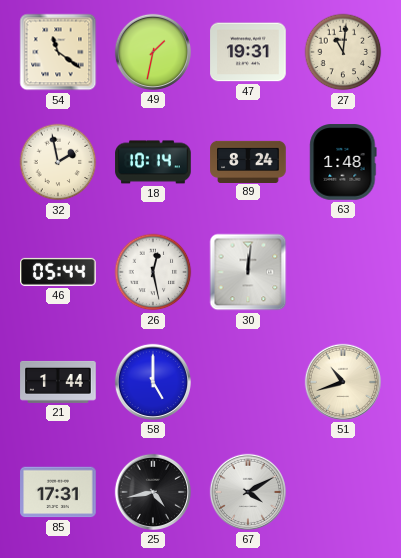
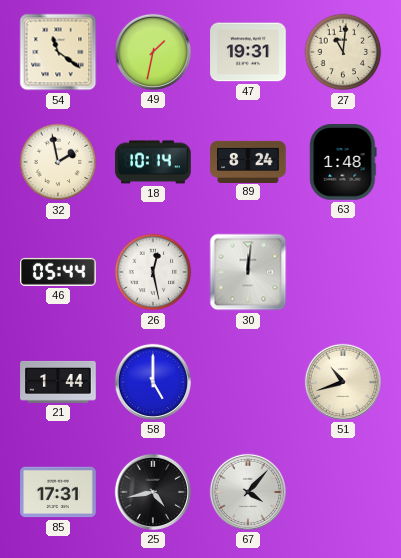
67: 4:10 -> 4:07
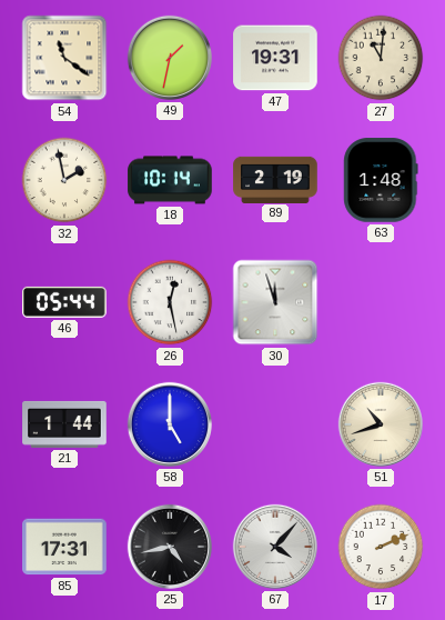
89: 8:24 -> 2:19
30: 12:01 -> 11:57
17: none -> 2:11
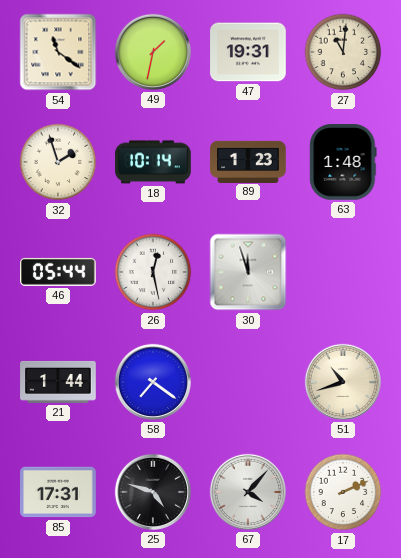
32: 1:58 -> 1:57
89: 2:19 -> 1:23
58: 5:00 -> 7:21
25: 4:43 -> 4:48
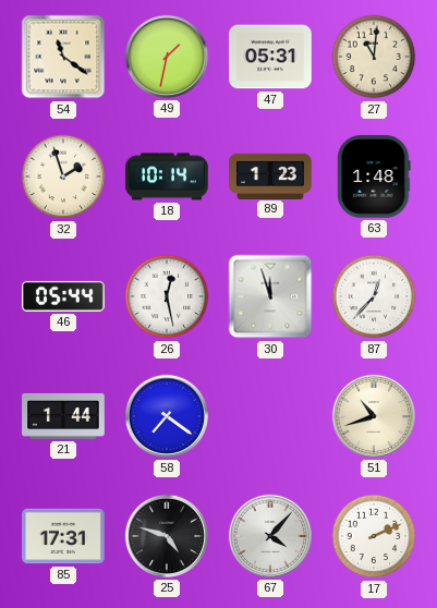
47: 19:31 -> 05:31
87: none -> 12:37
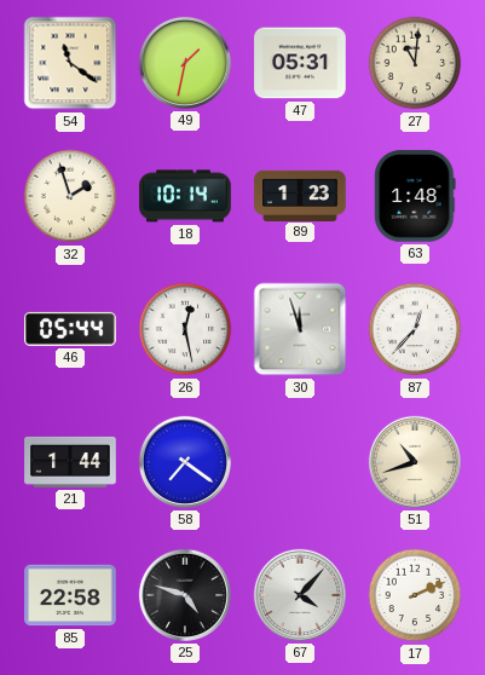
85: 17:31 -> 22:58
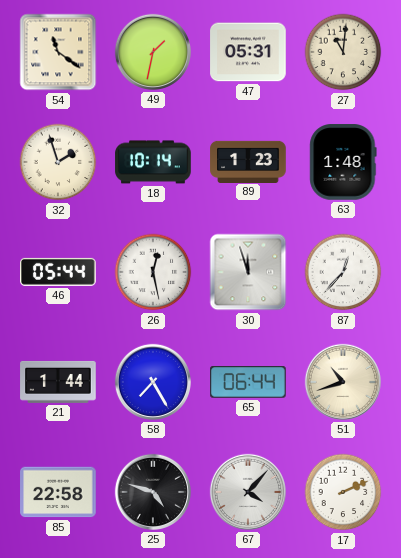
58: 7:21 -> 7:25
65: none -> 06:44
